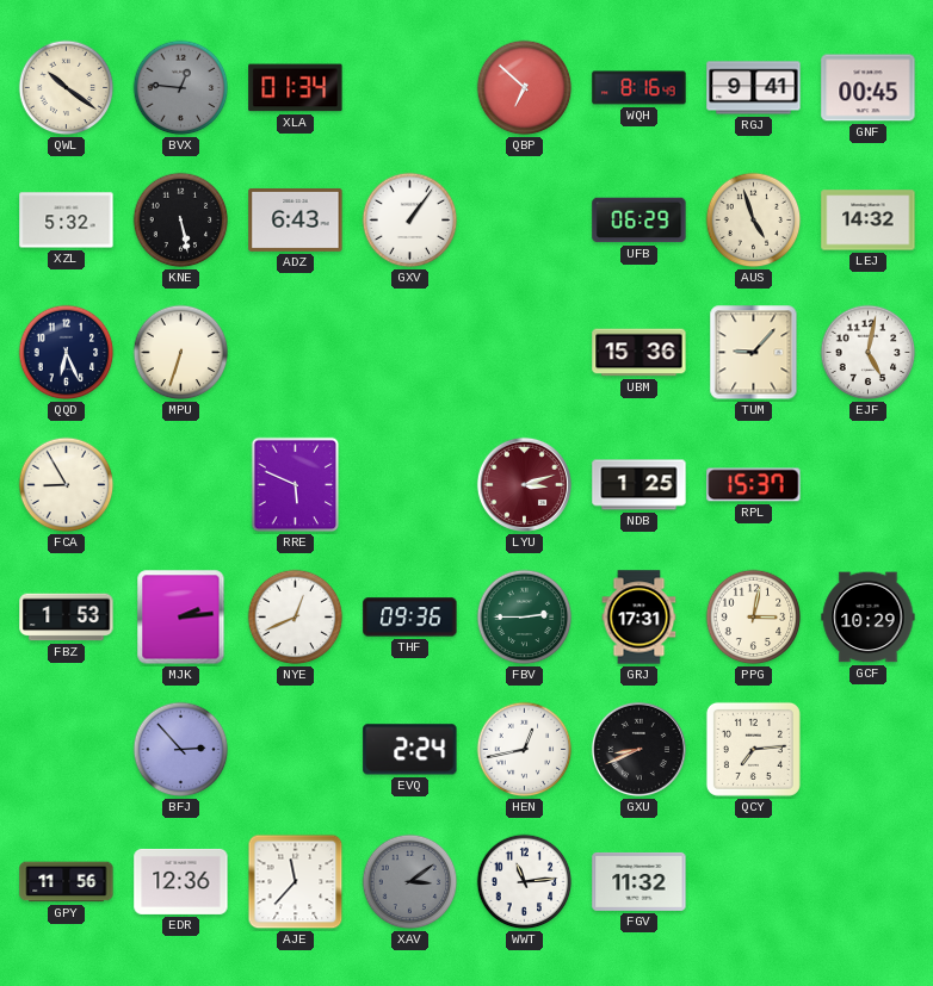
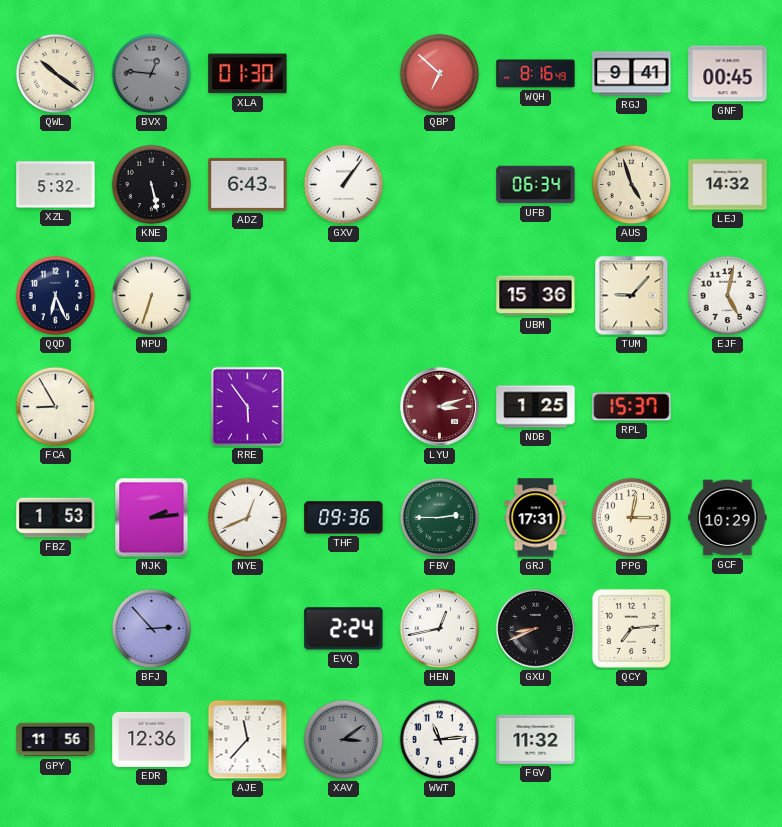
XLA: 01:34 -> 01:30
UFB: 06:29 -> 06:34
RRE: 5:49 -> 5:54
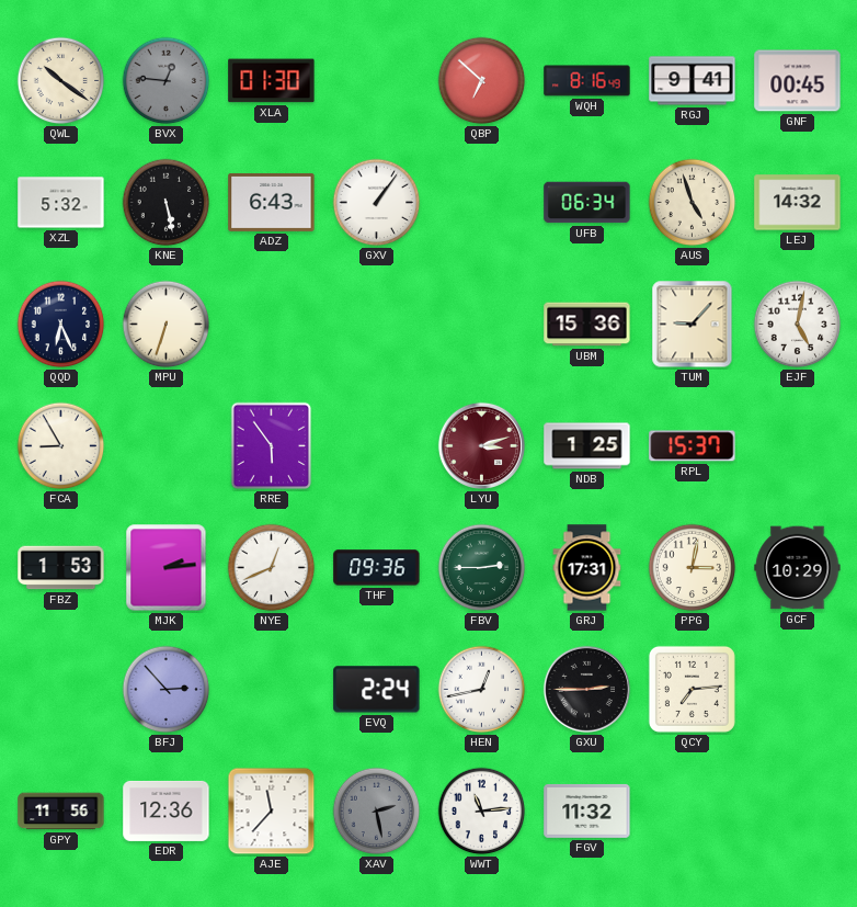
GXU: 8:41 -> 2:45
XAV: 3:09 -> 2:28
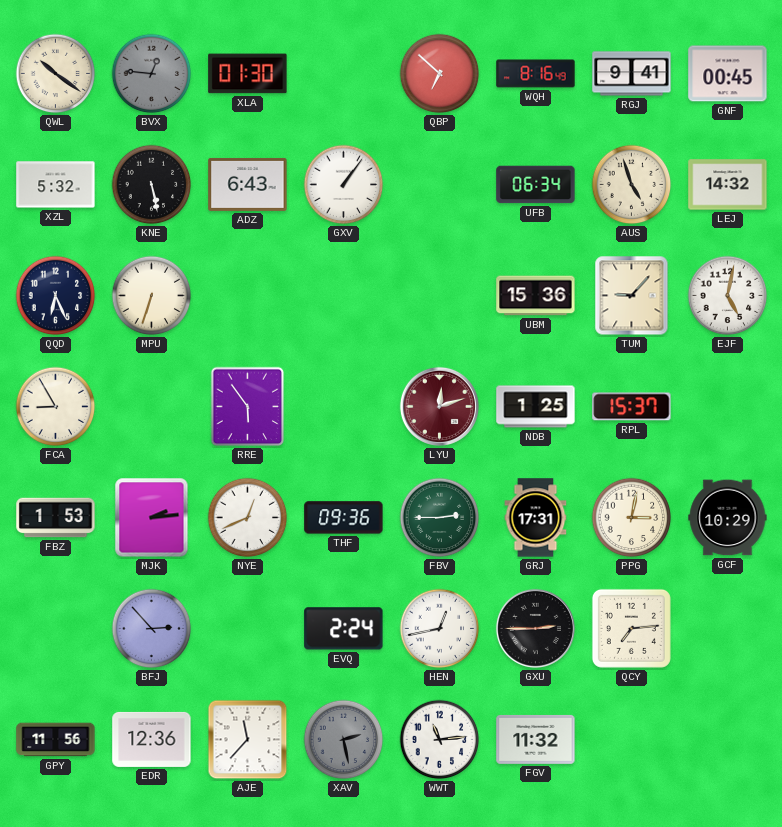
LYU: 3:12 -> 12:12
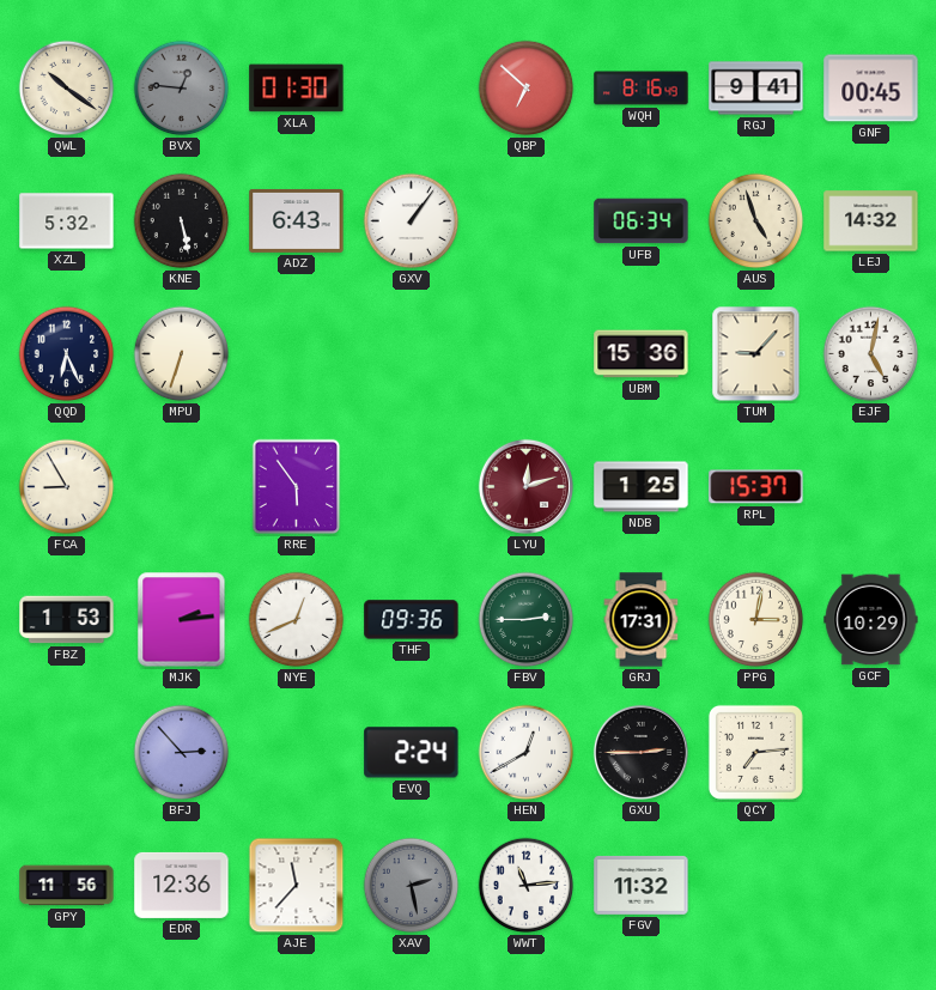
HEN: 12:43 -> 12:40
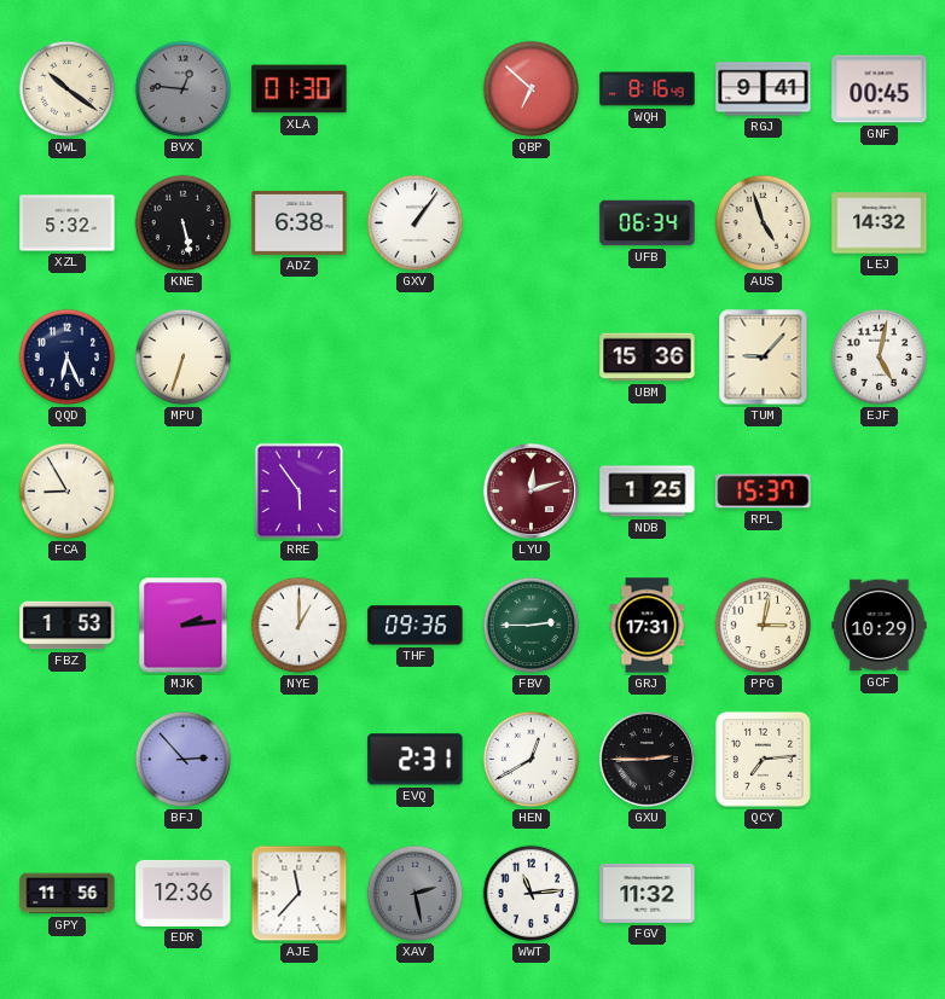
ADZ: 6:43 -> 6:38
NYE: 12:41 -> 1:00
EVQ: 2:24 -> 2:31
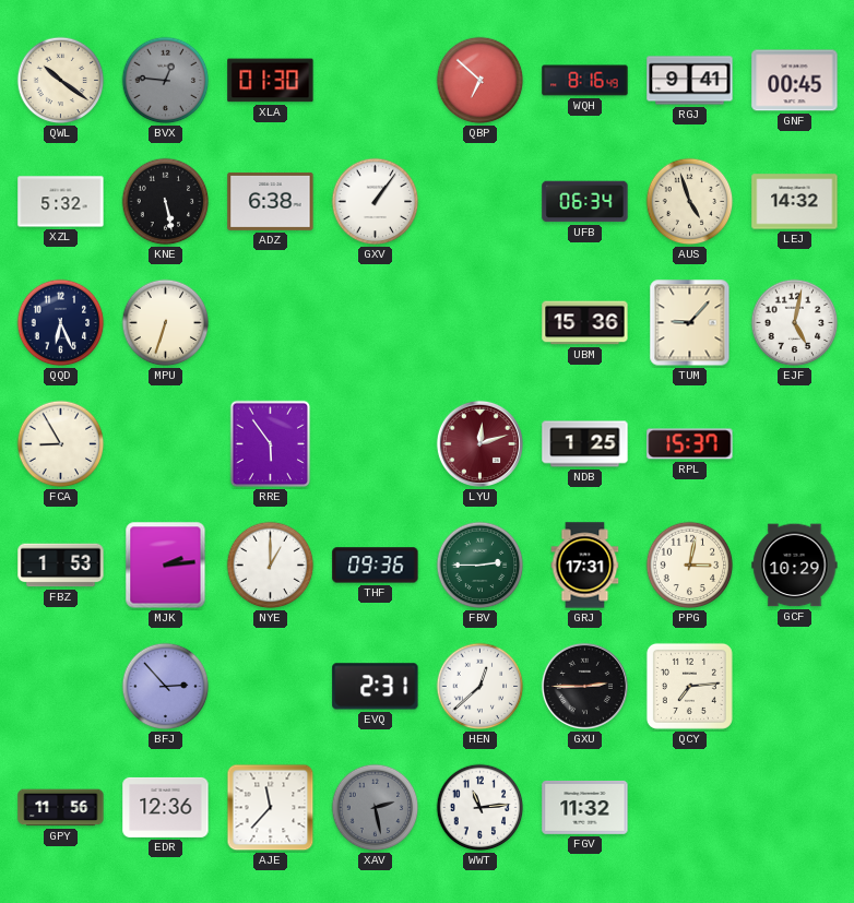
HEN: 12:40 -> 12:38
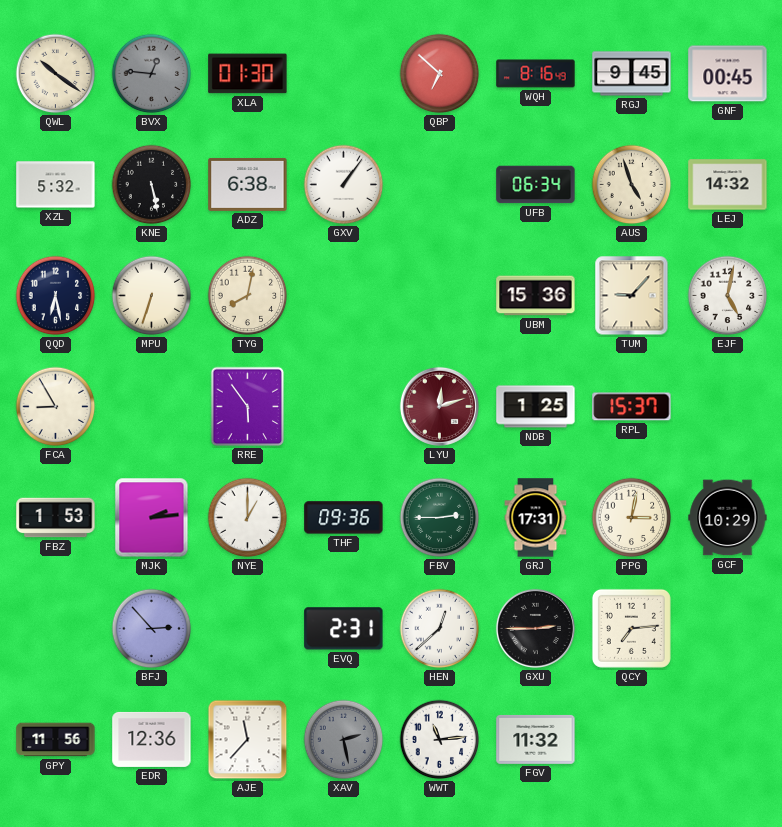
RGJ: 9:41 -> 9:45
QQD: 6:26 -> 6:28
TYG: none -> 8:02
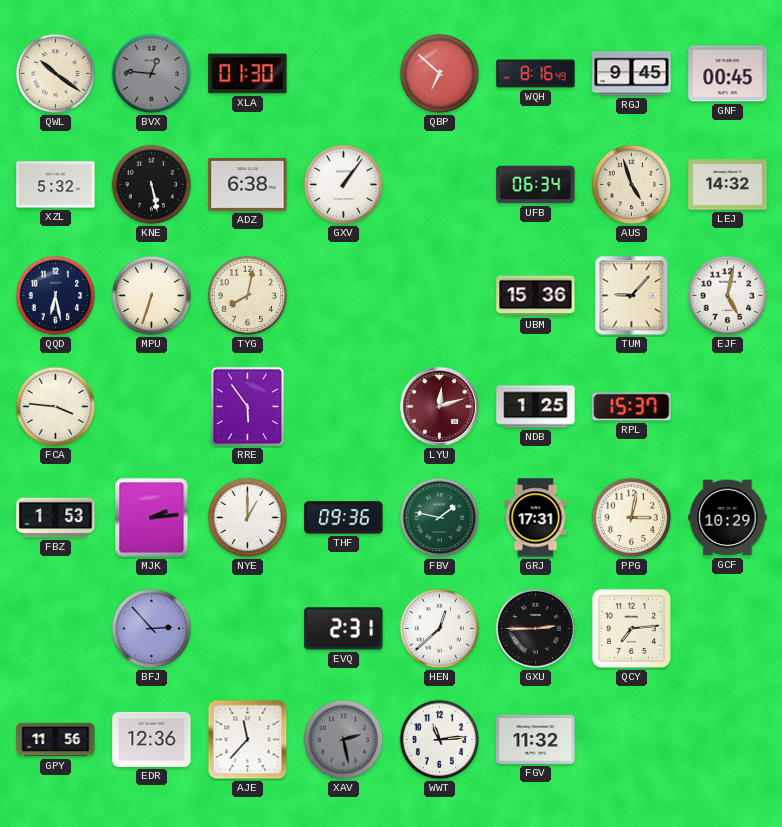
FCA: 8:55 -> 3:46
FBV: 2:45 -> 1:47
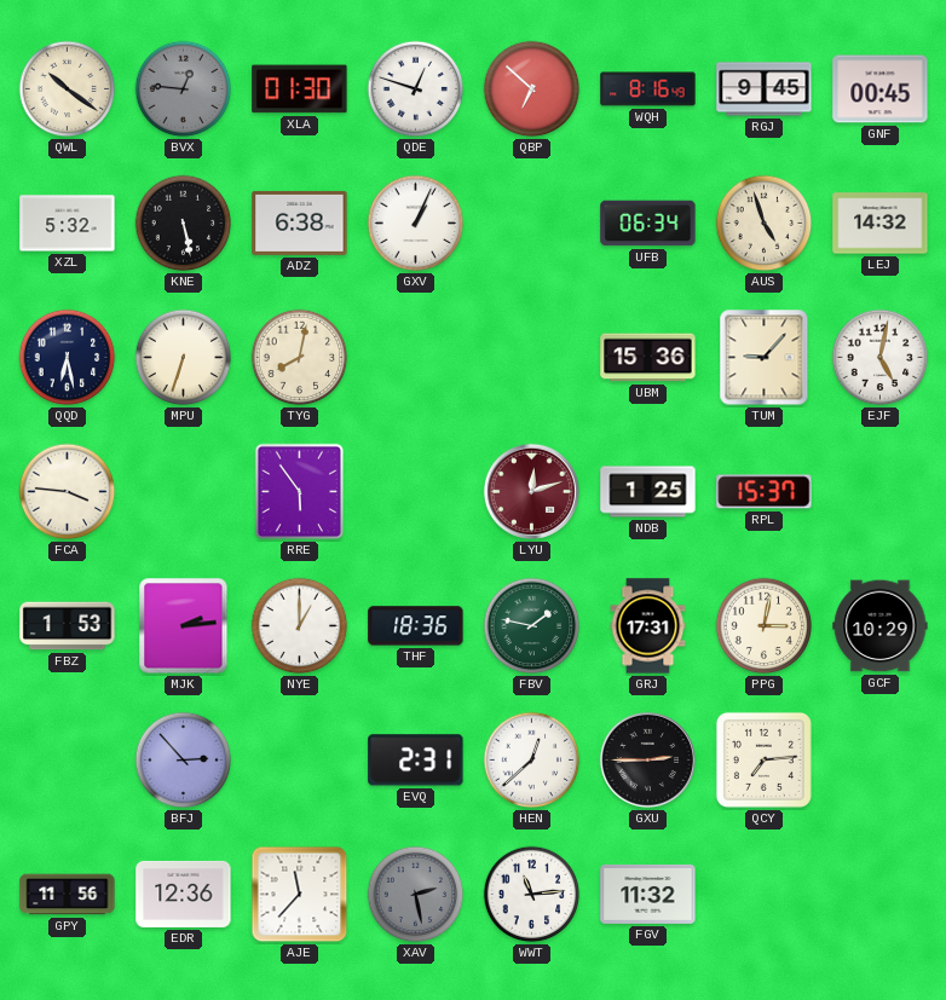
QDE: none -> 12:48
GXV: 1:06 -> 1:04
THF: 09:36 -> 18:36
